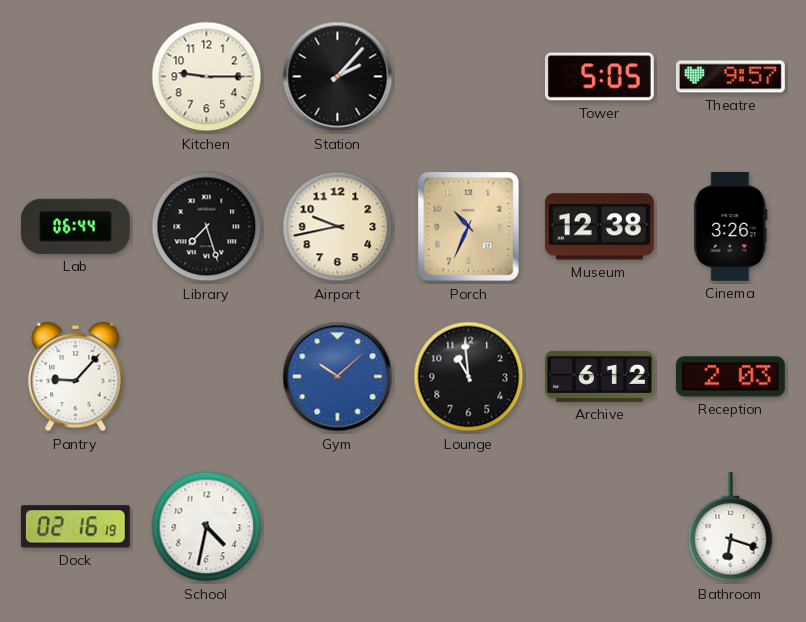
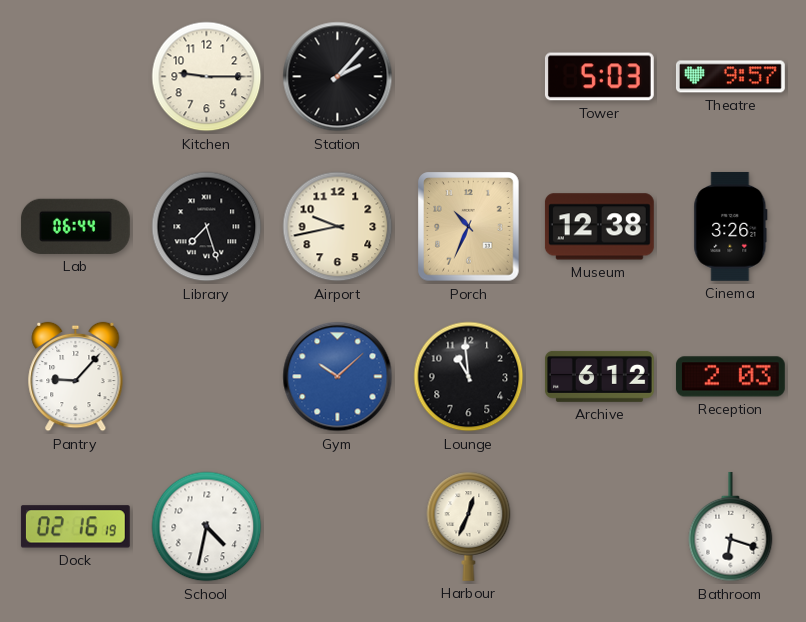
Tower: 5:05 -> 5:03
Harbour: none -> 12:34
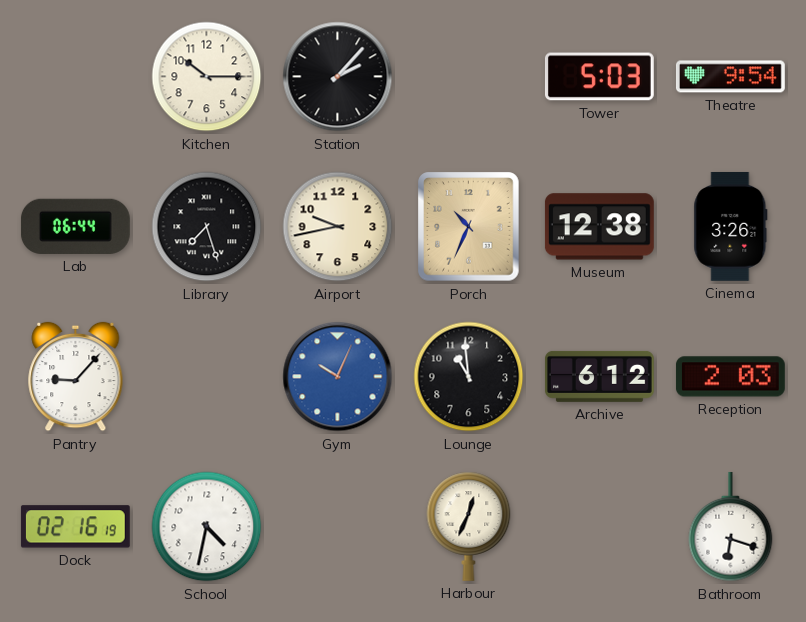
Kitchen: 9:15 -> 10:15
Theatre: 9:57 -> 9:54
Gym: 10:08 -> 10:04
